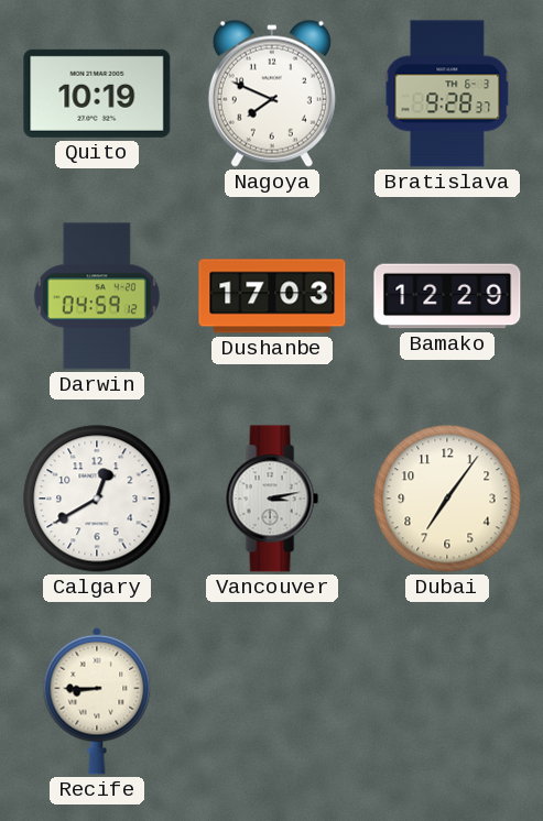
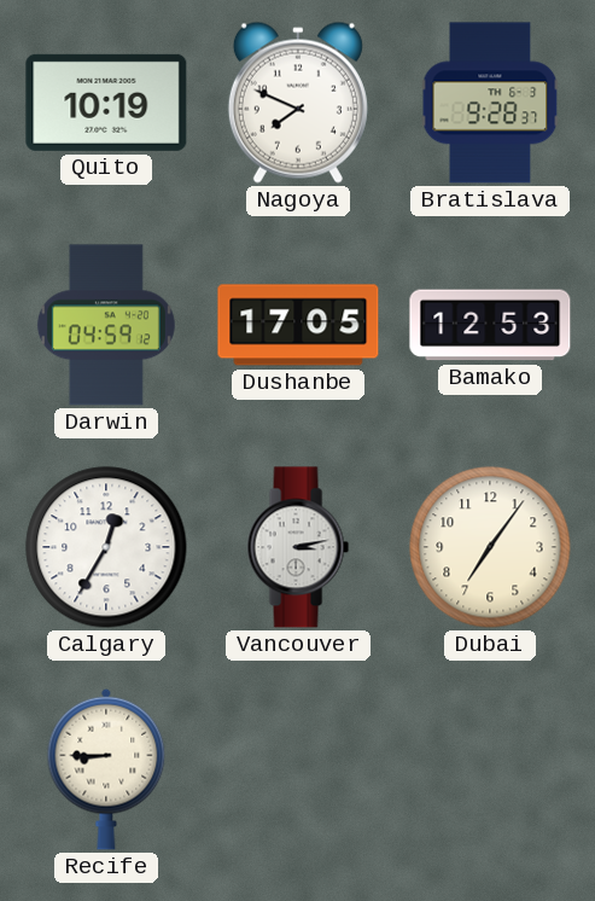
Dushanbe: 17:03 -> 17:05
Bamako: 12:29 -> 12:53
Calgary: 12:40 -> 12:35
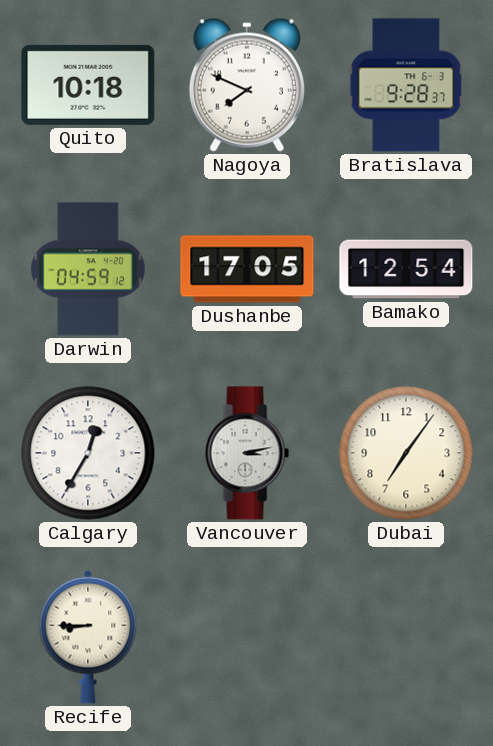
Quito: 10:19 -> 10:18
Bamako: 12:53 -> 12:54
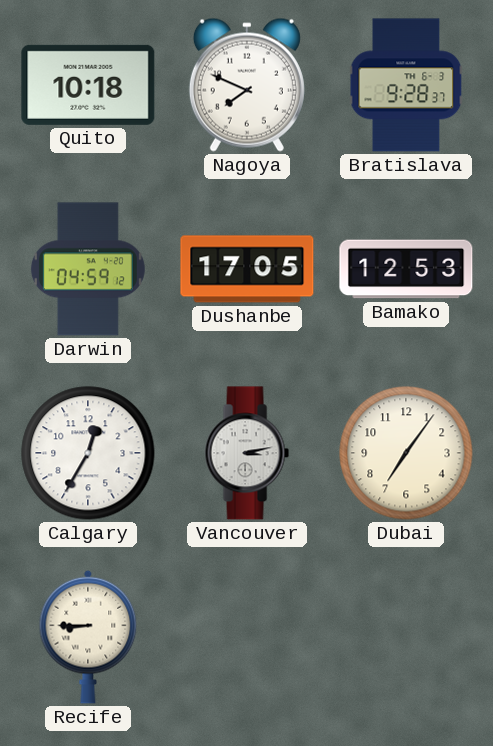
Bamako: 12:54 -> 12:53
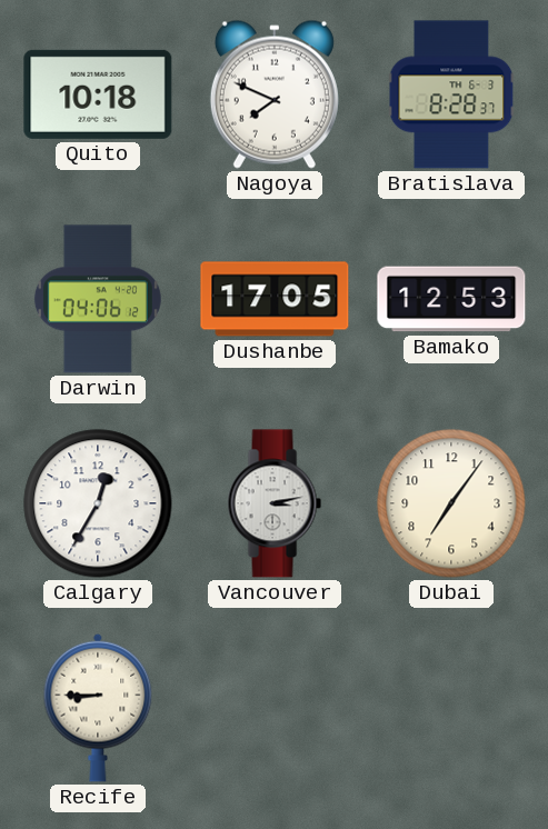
Bratislava: 9:28 -> 8:28
Darwin: 04:59 -> 04:06
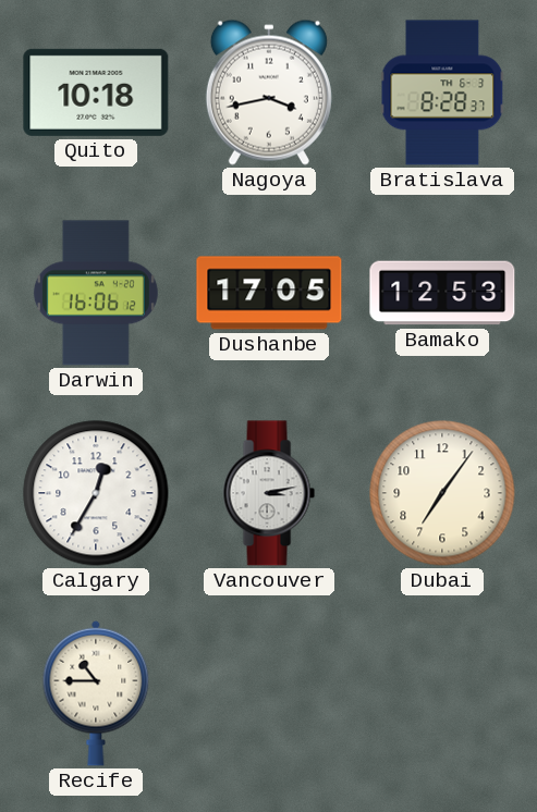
Nagoya: 7:49 -> 3:43
Darwin: 04:06 -> 16:06
Recife: 8:45 -> 10:45
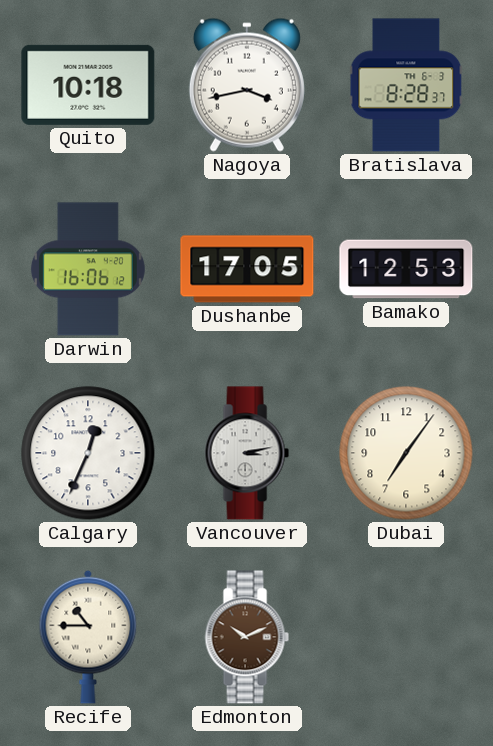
Calgary: 12:35 -> 12:34
Edmonton: none -> 10:11
